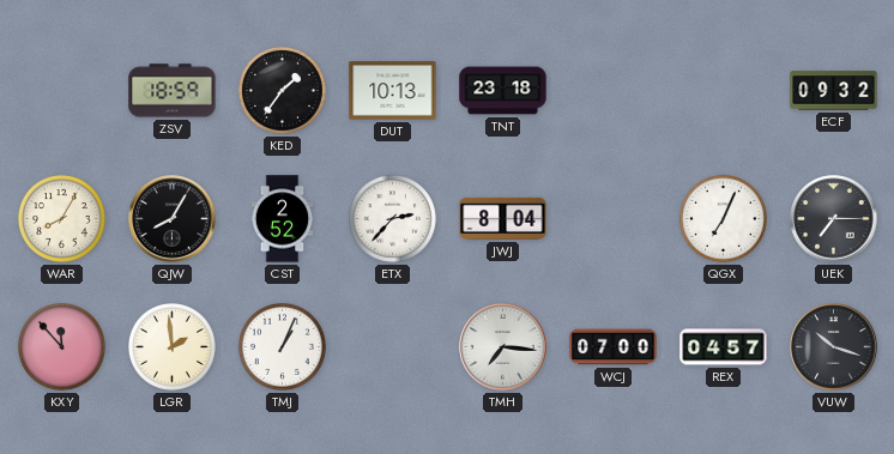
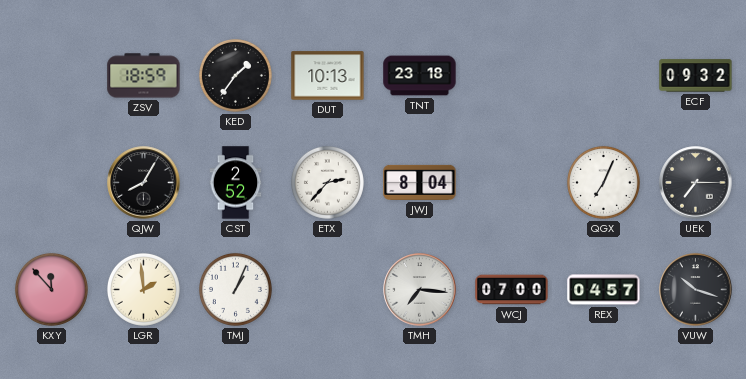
WAR: 8:05 -> none
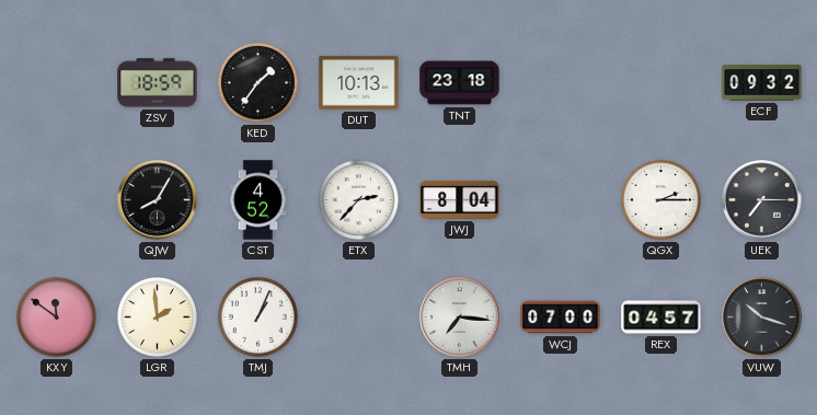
CST: 2:52 -> 4:52
QGX: 7:04 -> 2:15
KXY: 11:53 -> 11:51
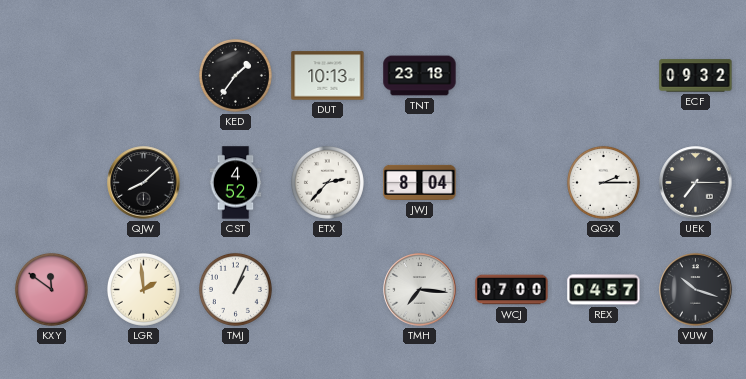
ZSV: 18:59 -> none
QJW: 8:05 -> 8:08
